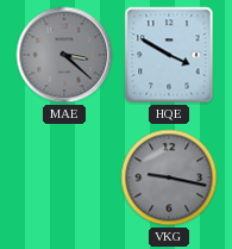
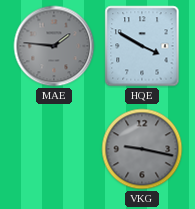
MAE: 3:22 -> 1:46
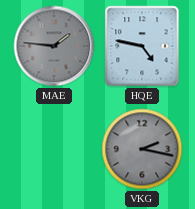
HQE: 3:50 -> 4:47
VKG: 9:17 -> 2:17
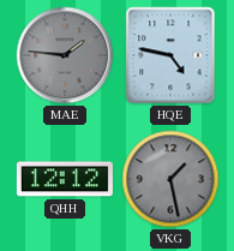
QHH: none -> 12:12
VKG: 2:17 -> 1:28
